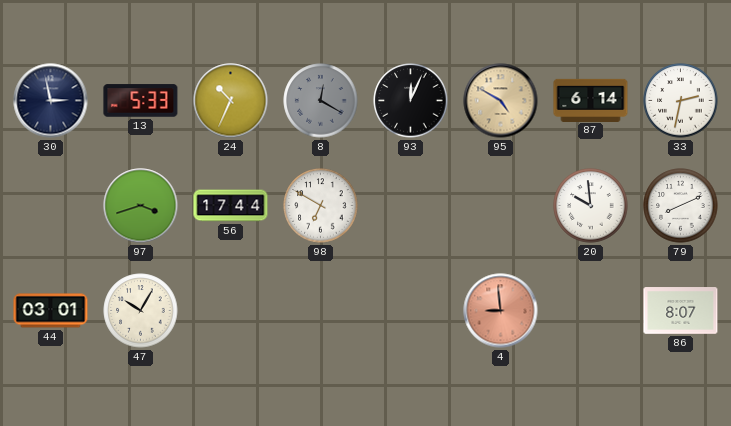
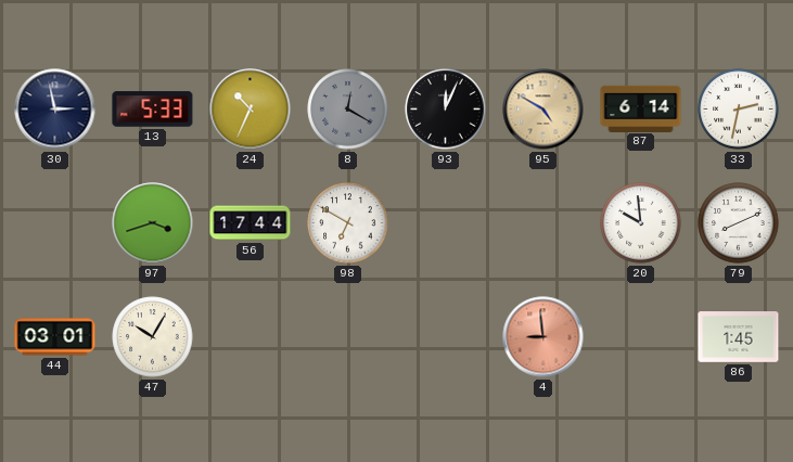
86: 8:07 -> 1:45
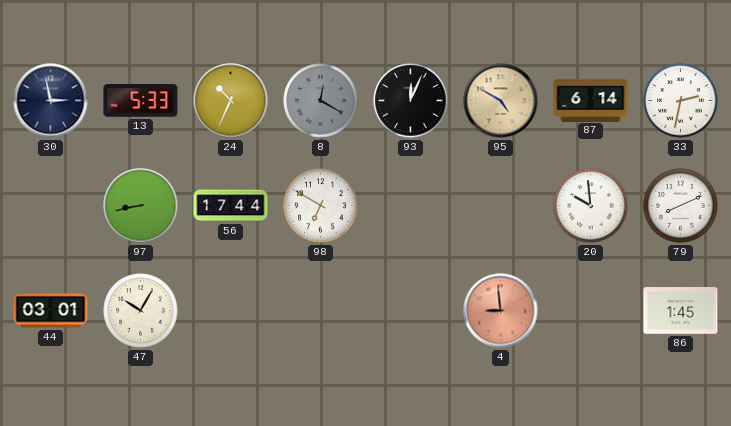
97: 3:42 -> 8:43
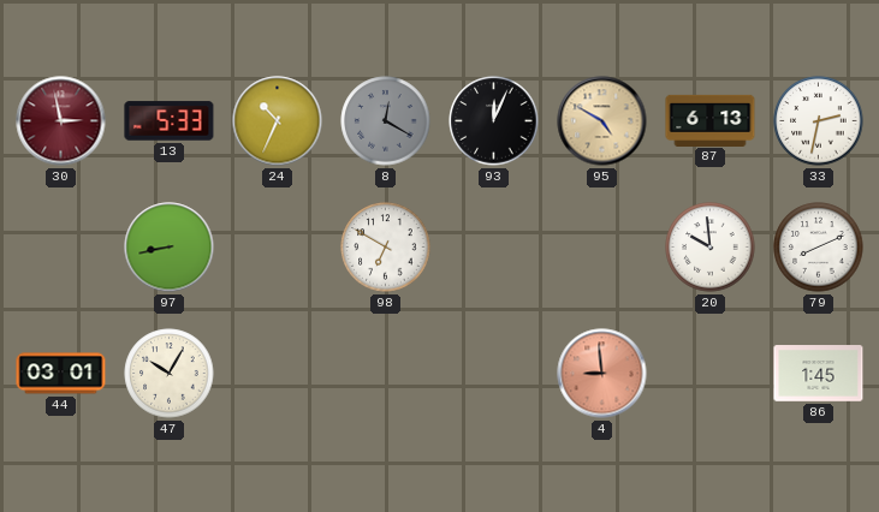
30 dial: navy -> burgundy
87: 6:14 -> 6:13
56: 17:44 -> none
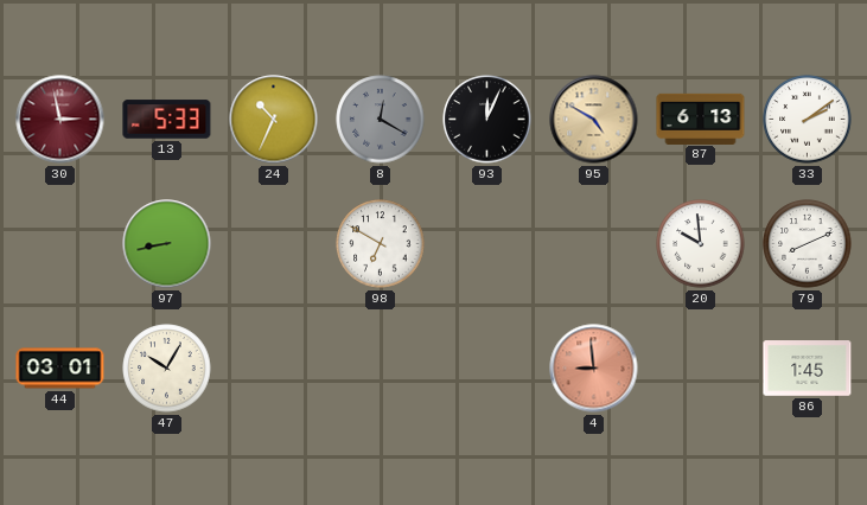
33: 2:32 -> 2:09
